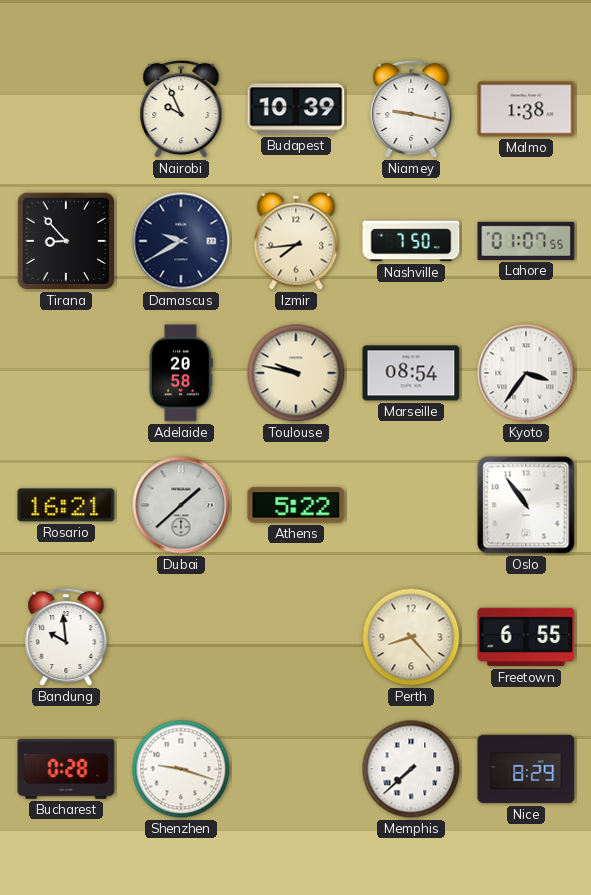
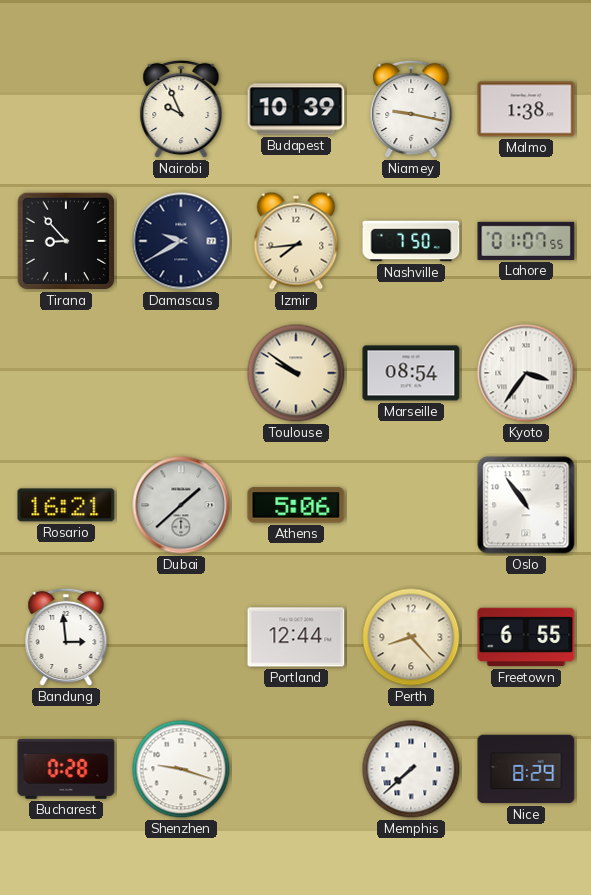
Adelaide: 20:58 -> none
Toulouse: 9:47 -> 9:51
Athens: 5:22 -> 5:06
Bandung: 9:59 -> 2:59
Portland: none -> 12:44
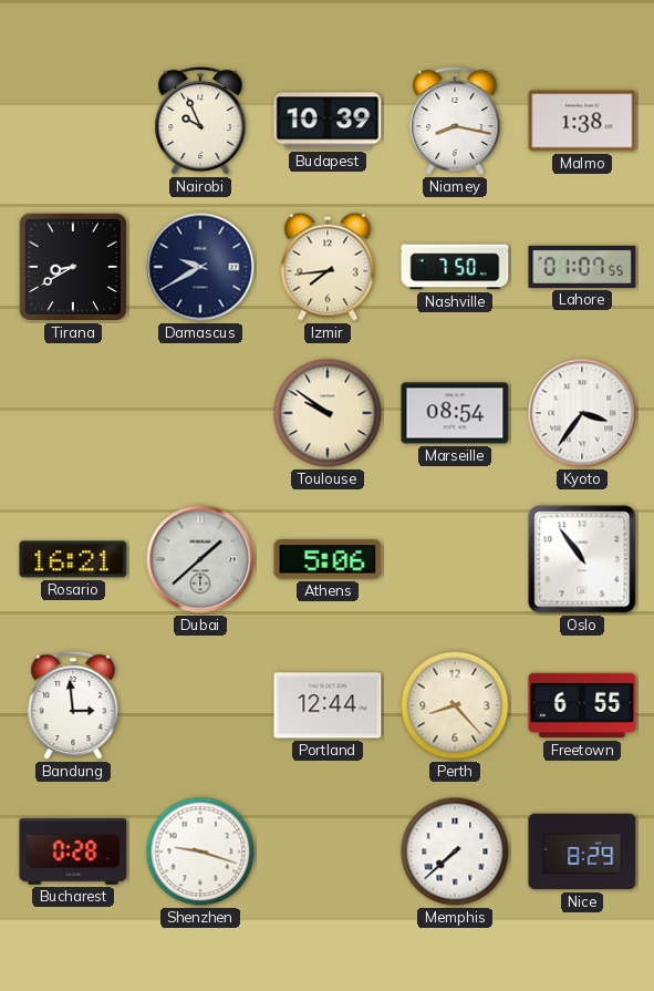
Niamey: 9:17 -> 8:17
Tirana: 8:53 -> 8:40
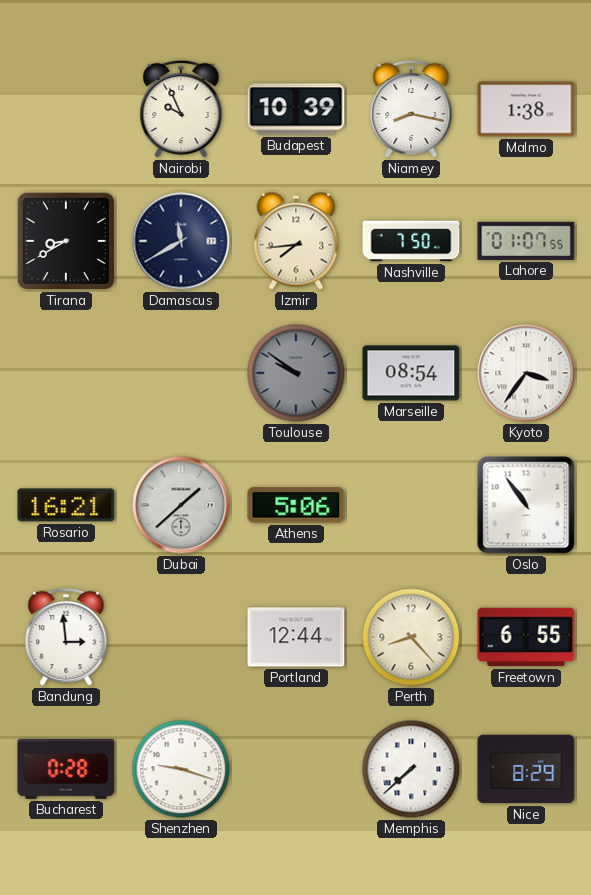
Damascus: 9:40 -> 11:40
Toulouse dial: cream -> grey
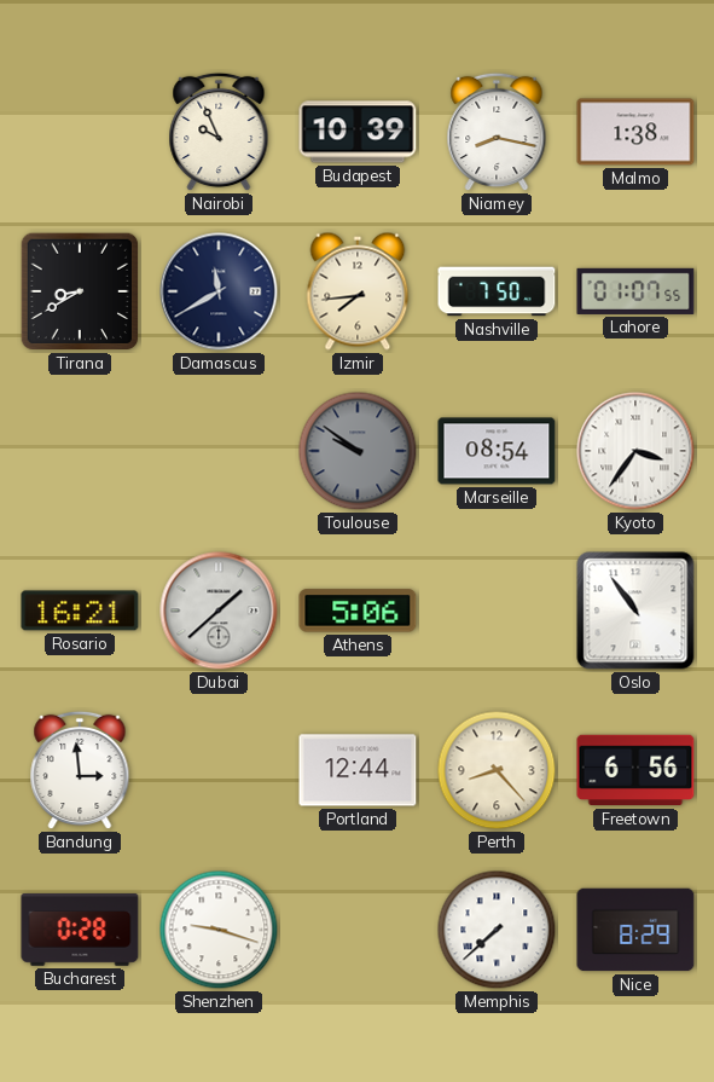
Freetown: 6:55 -> 6:56
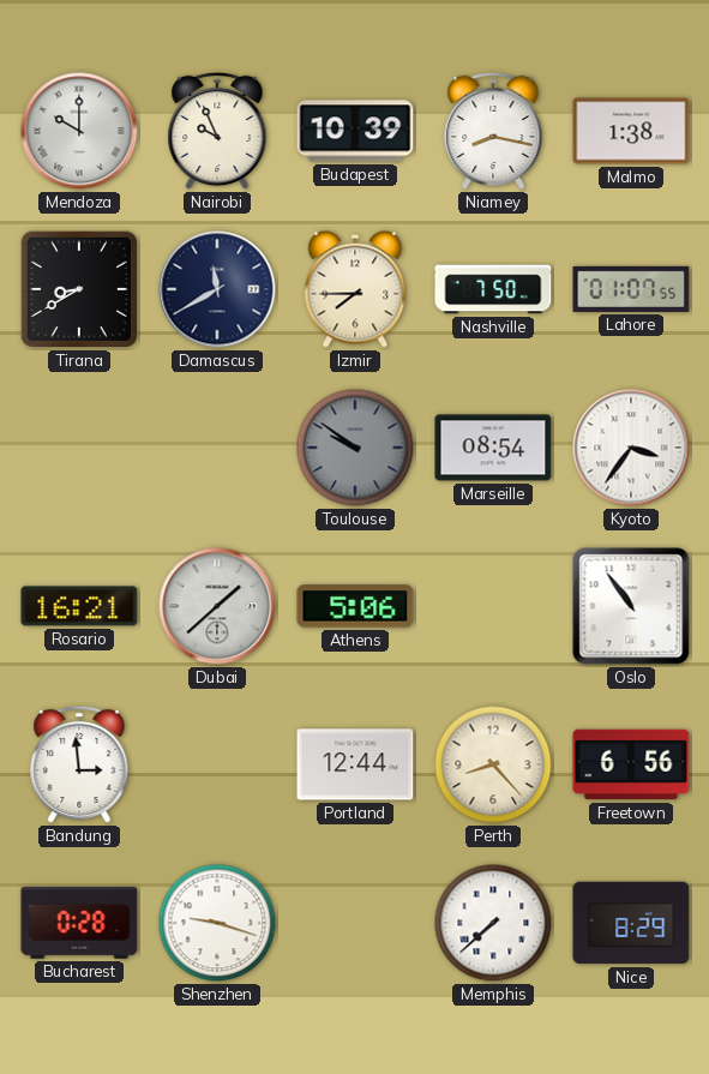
Mendoza: none -> 10:00
Izmir: 7:44 -> 7:45
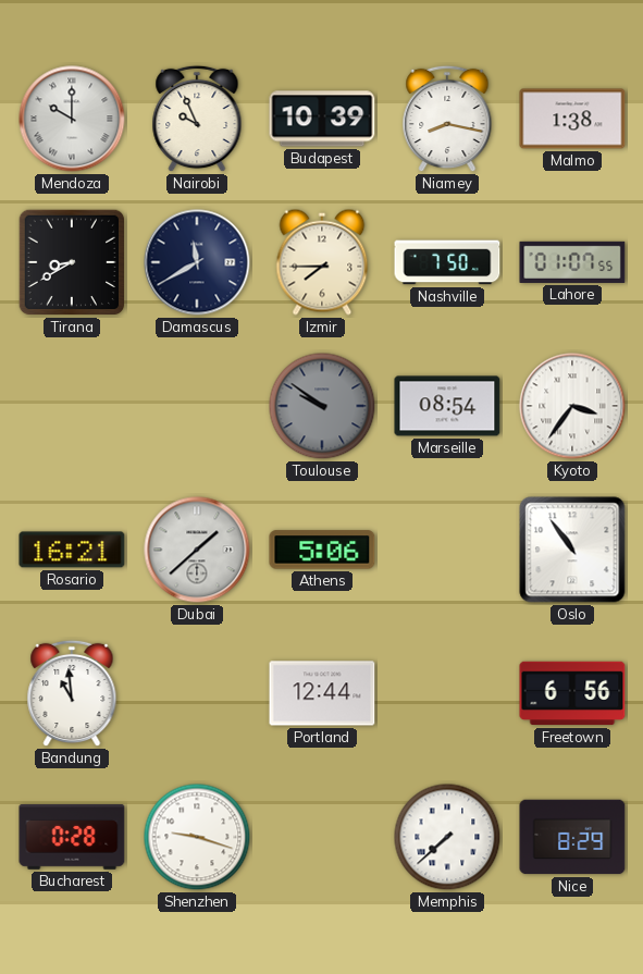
Bandung: 2:59 -> 10:59
Perth: 8:23 -> none
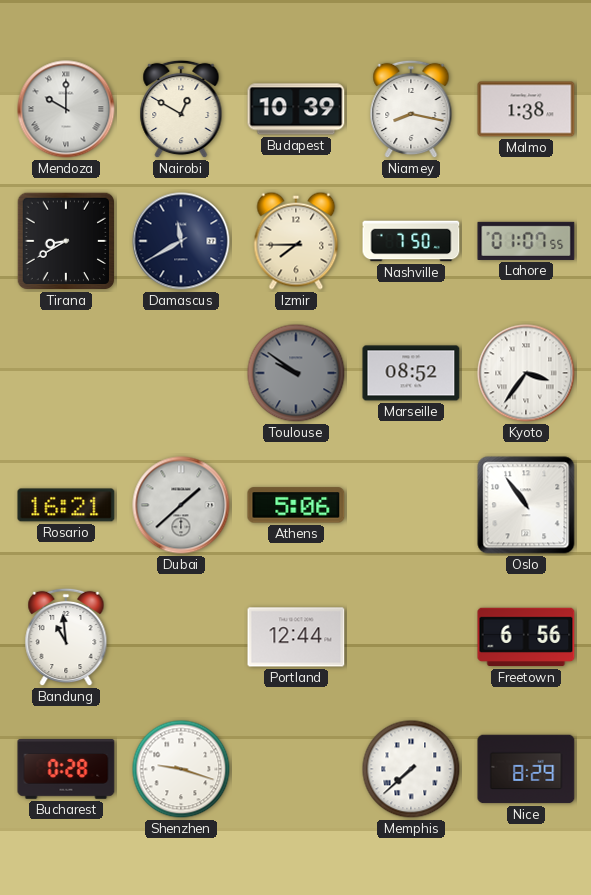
Nairobi: 9:56 -> 12:50
Marseille: 08:54 -> 08:52
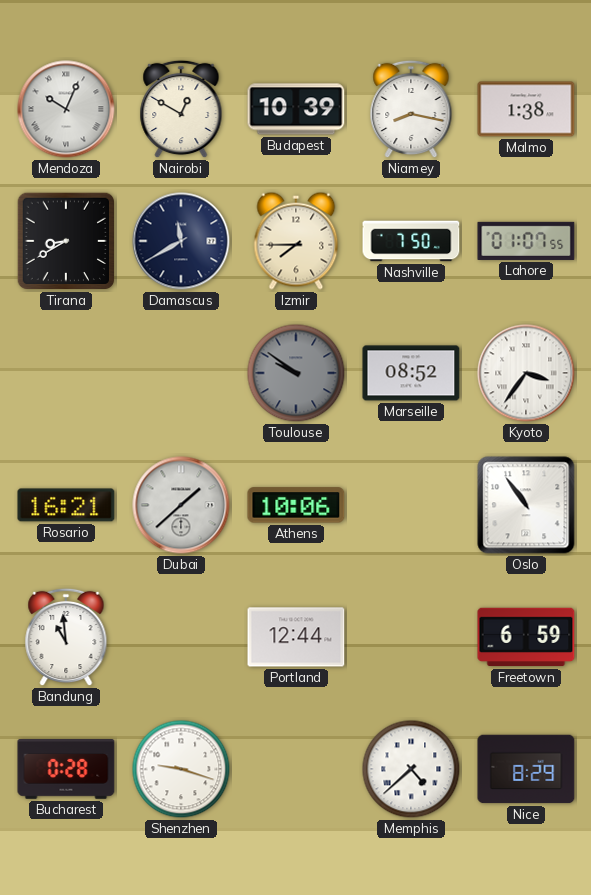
Mendoza: 10:00 -> 10:04
Athens: 5:06 -> 10:06
Freetown: 6:56 -> 6:59
Memphis: 7:38 -> 4:38
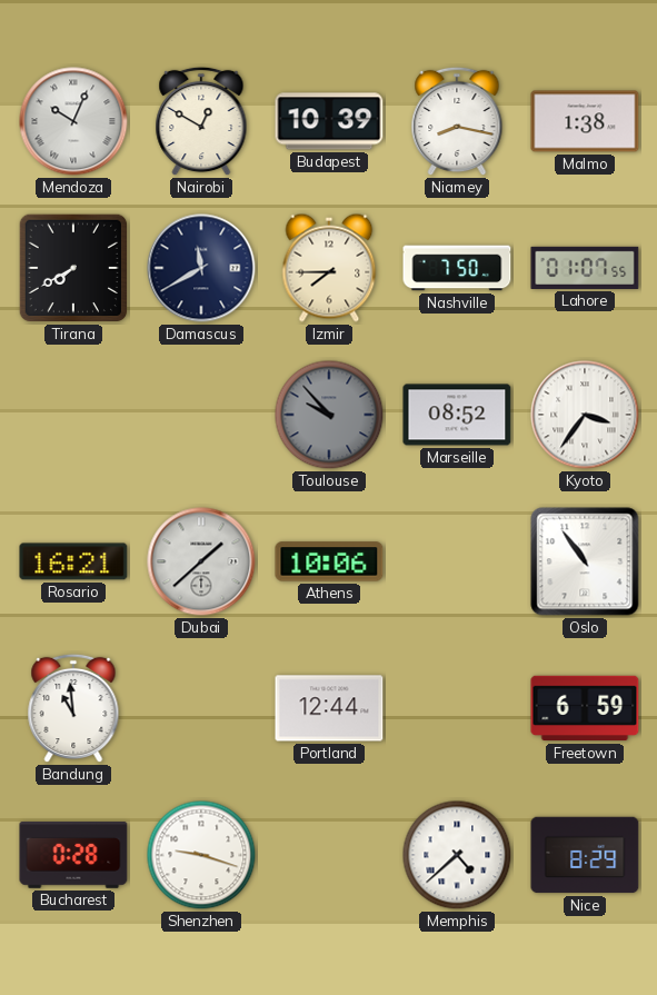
Tirana: 8:40 -> 7:40
Toulouse: 9:51 -> 9:53
